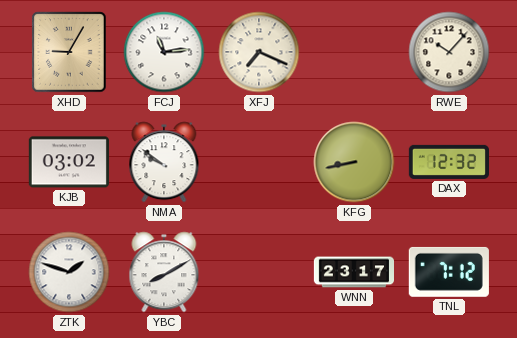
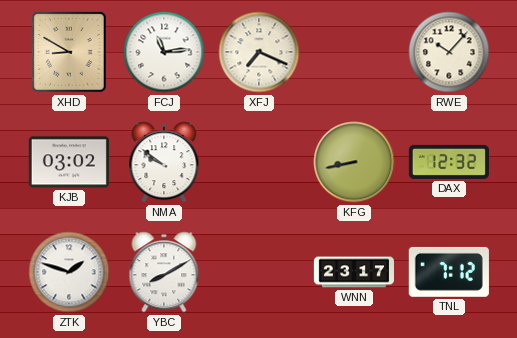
XHD: 9:05 -> 8:50
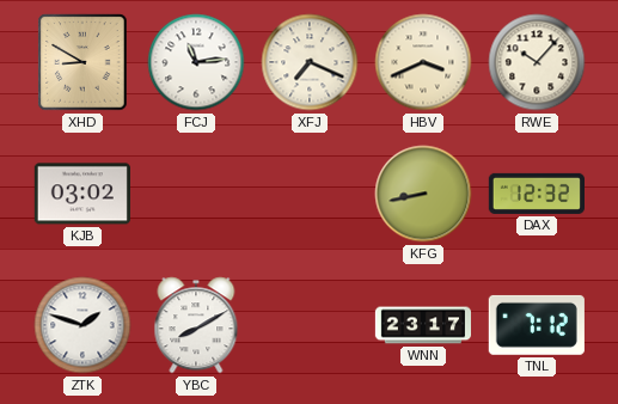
HBV: none -> 3:41
NMA: 9:51 -> none
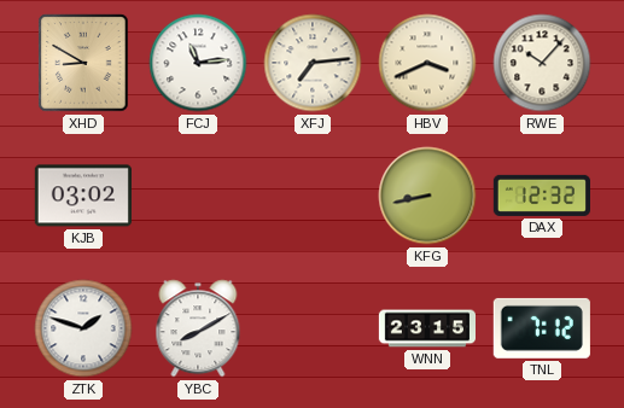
XFJ: 7:19 -> 7:14
WNN: 23:17 -> 23:15
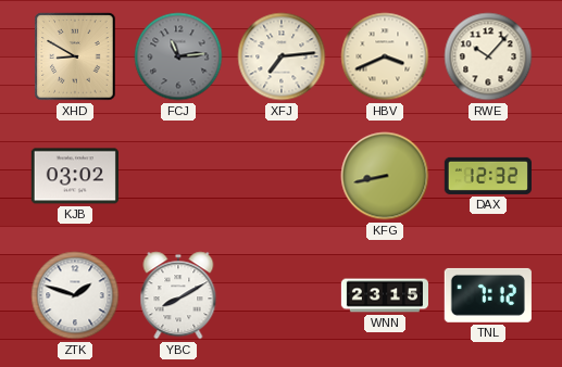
FCJ dial: white -> grey
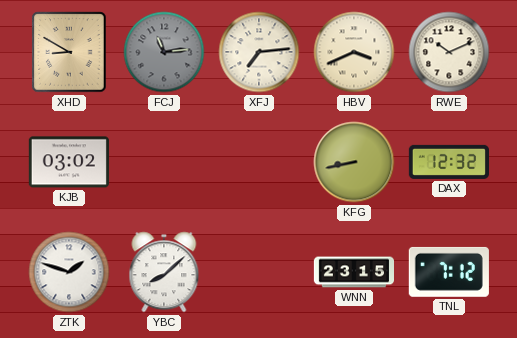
RWE: 10:07 -> 10:11
YBC: 8:10 -> 8:08
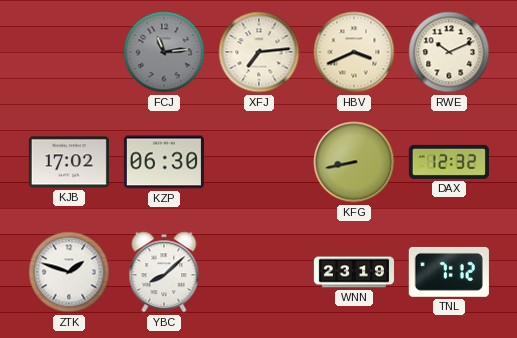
XHD: 8:50 -> none
KJB: 03:02 -> 17:02
KZP: none -> 06:30
WNN: 23:15 -> 23:19
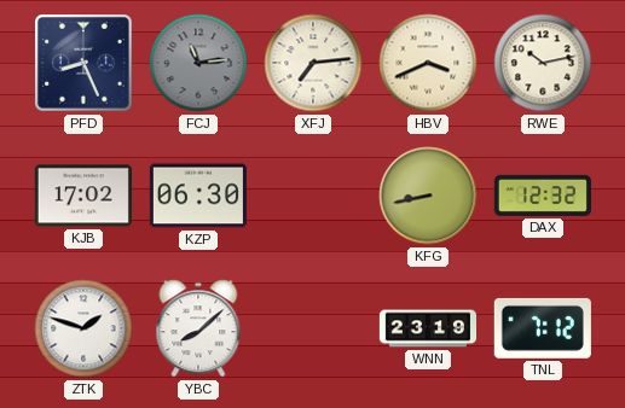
PFD: none -> 8:26
RWE: 10:11 -> 10:13
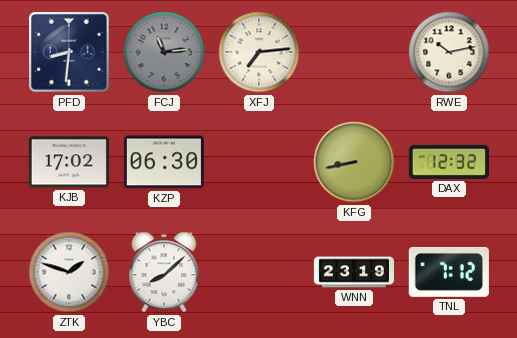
PFD: 8:26 -> 8:31
HBV: 3:41 -> none
